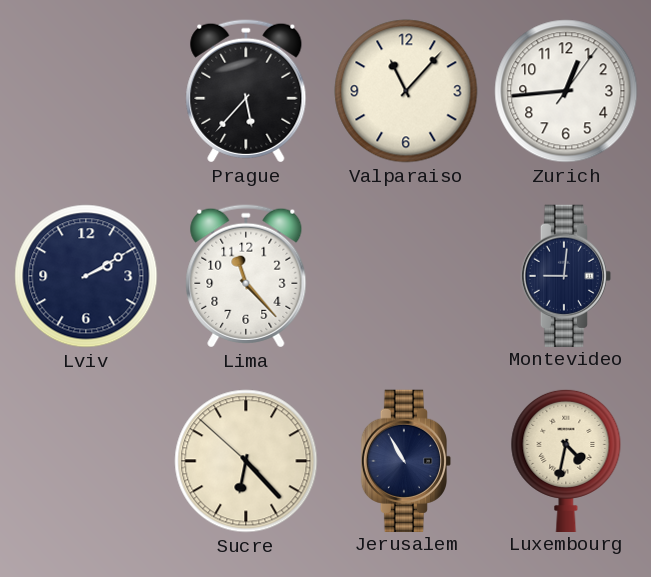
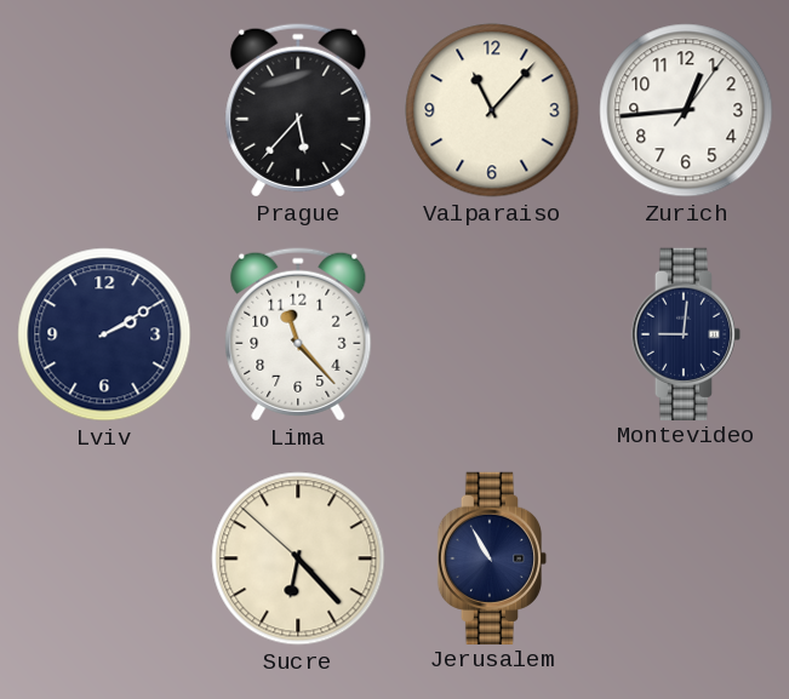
Luxembourg: 4:32 -> none
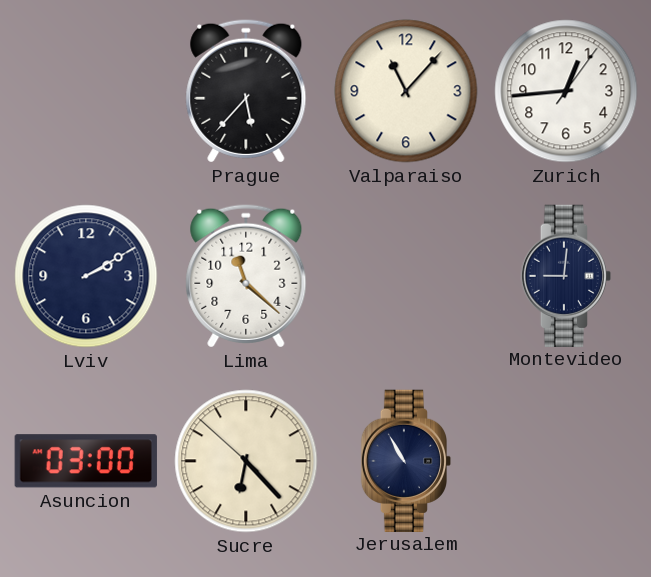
Lima: 11:23 -> 11:22
Asuncion: none -> 03:00
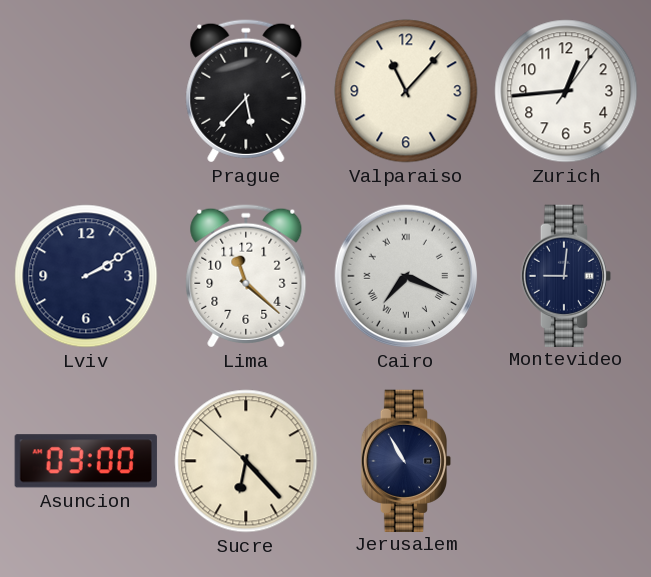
Cairo: none -> 7:19
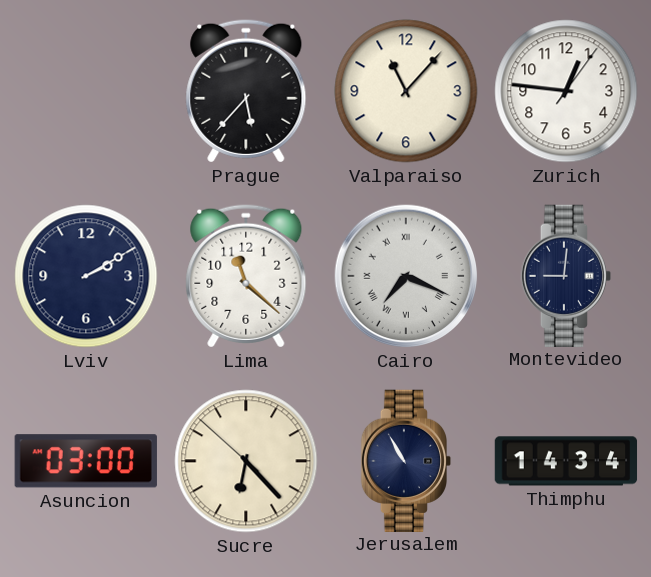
Zurich: 12:44 -> 12:46
Thimphu: none -> 14:34
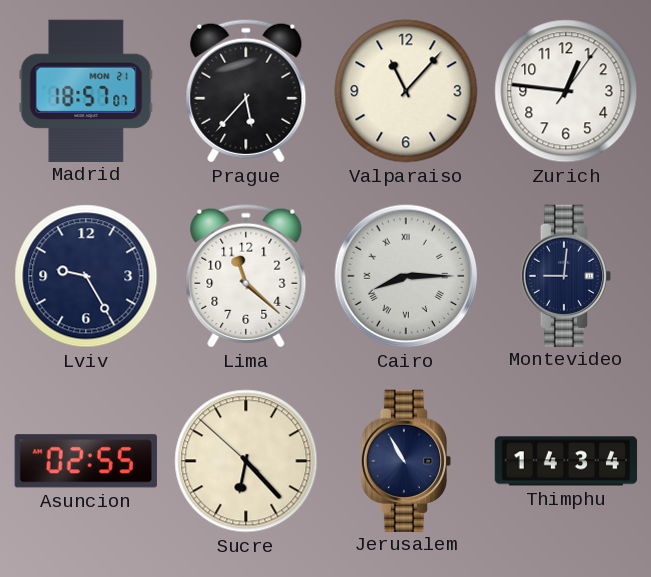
Madrid: none -> 18:57
Lviv: 2:10 -> 9:25
Cairo: 7:19 -> 8:15
Asuncion: 03:00 -> 02:55
